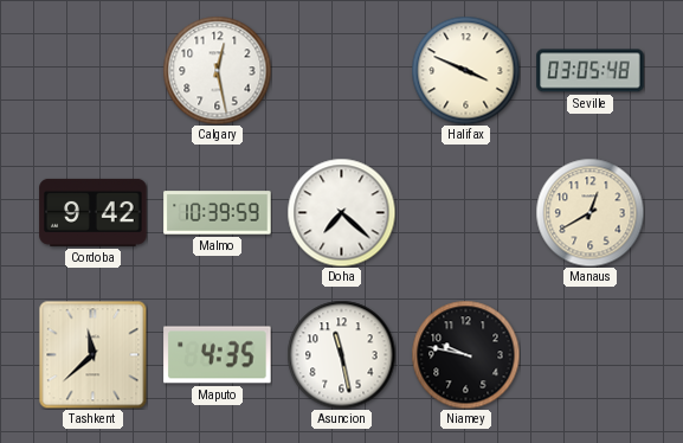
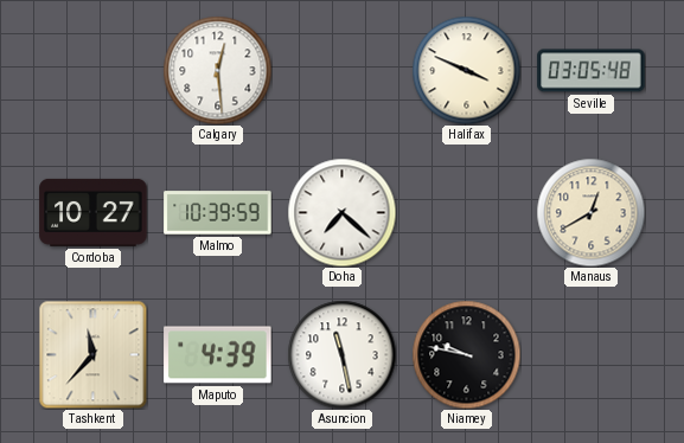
Calgary: 12:28 -> 12:29
Cordoba: 9:42 -> 10:27
Tashkent: 11:38 -> 11:37
Maputo: 4:35 -> 4:39
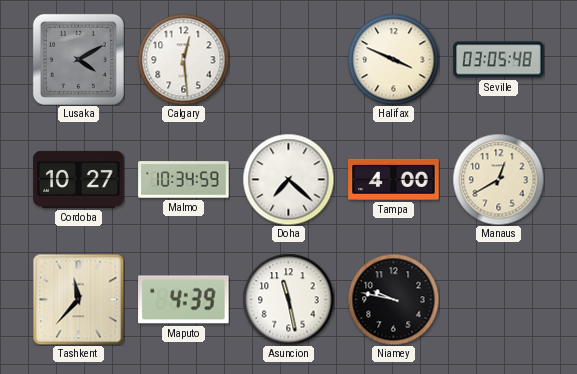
Lusaka: none -> 4:10
Malmo: 10:39 -> 10:34
Tampa: none -> 4:00
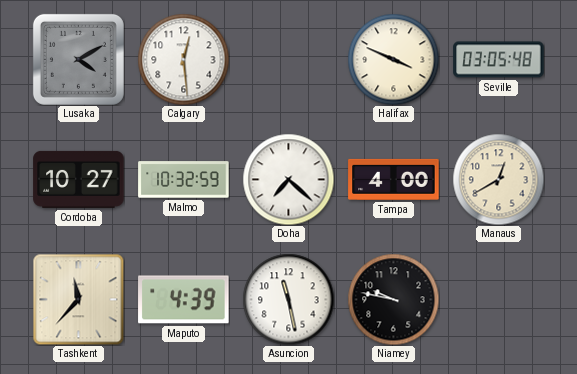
Malmo: 10:34 -> 10:32
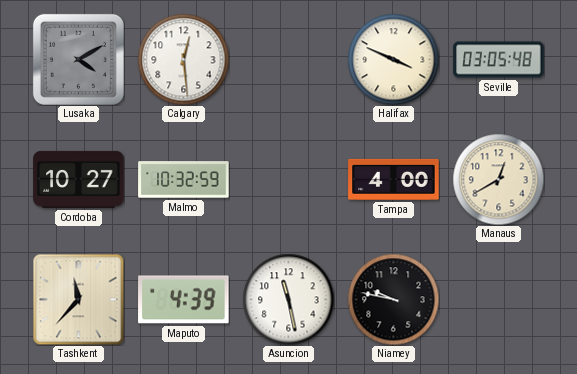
Doha: 7:22 -> none
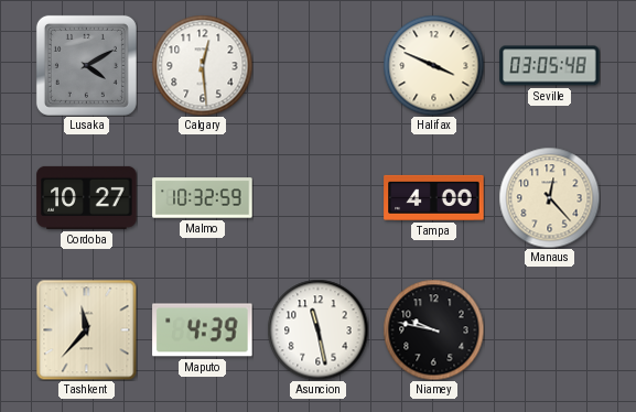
Manaus: 12:40 -> 12:23
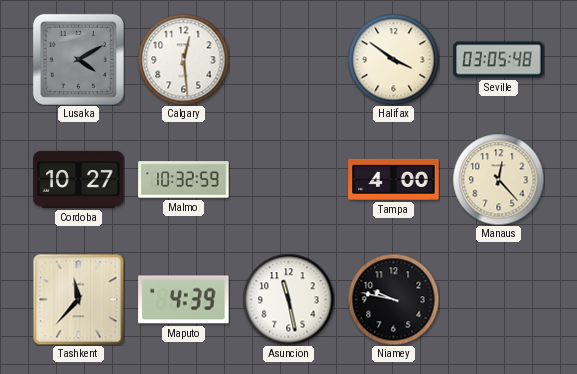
Halifax: 3:49 -> 3:51
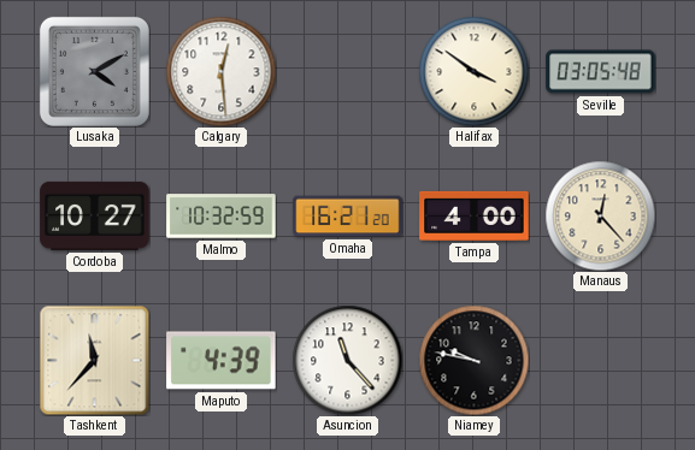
Omaha: none -> 16:21
Asuncion: 11:28 -> 11:23
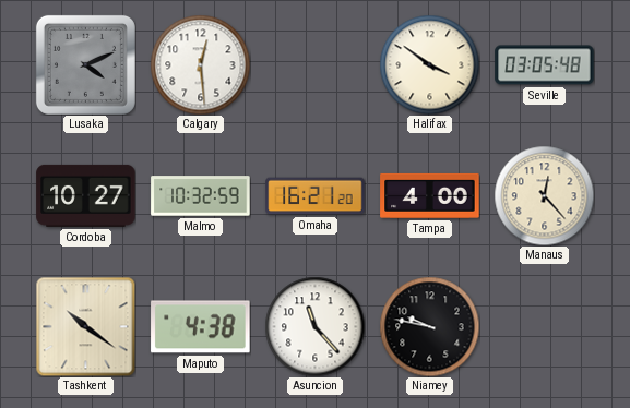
Lusaka: 4:10 -> 4:11
Tashkent: 11:37 -> 10:21
Maputo: 4:39 -> 4:38
